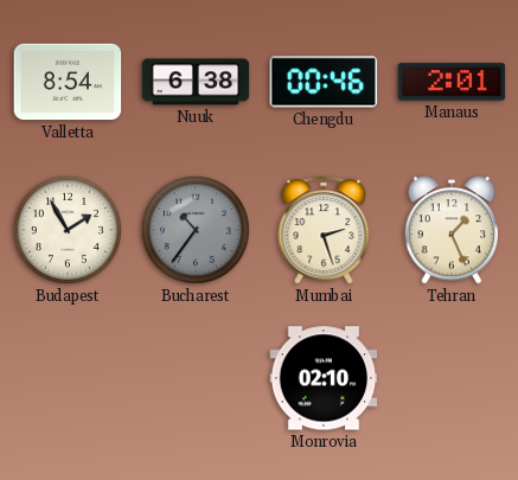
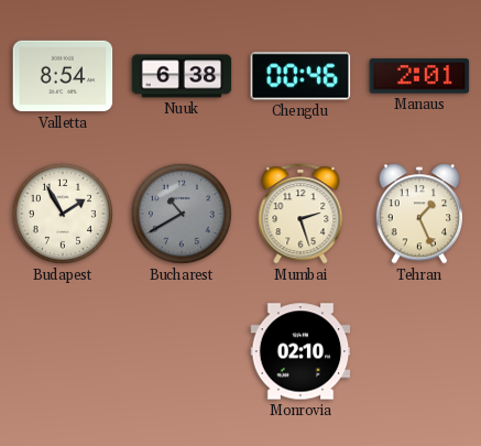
Bucharest: 10:36 -> 10:40
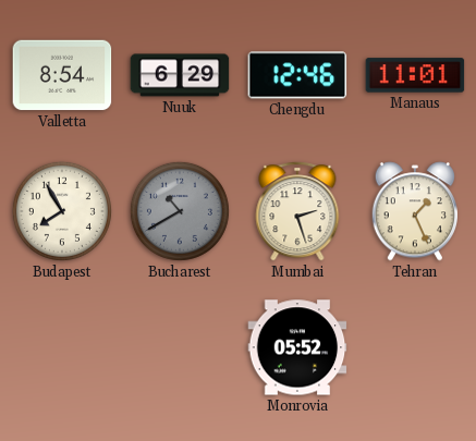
Nuuk: 6:38 -> 6:29
Chengdu: 00:46 -> 12:46
Manaus: 2:01 -> 11:01
Budapest: 1:55 -> 7:55
Monrovia: 02:10 -> 05:52
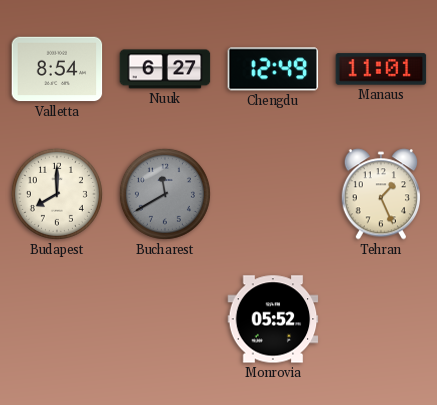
Nuuk: 6:29 -> 6:27
Chengdu: 12:46 -> 12:49
Budapest: 7:55 -> 8:00
Bucharest: 10:40 -> 11:40
Mumbai: 2:27 -> none
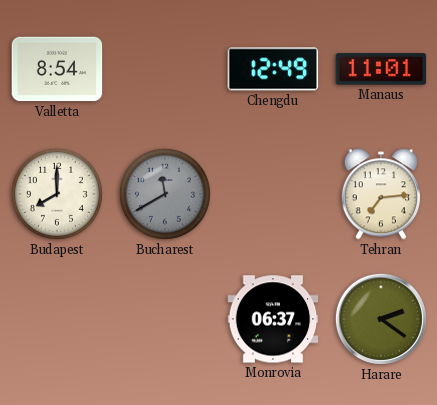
Nuuk: 6:27 -> none
Tehran: 1:26 -> 7:14
Monrovia: 05:52 -> 06:37
Harare: none -> 2:21
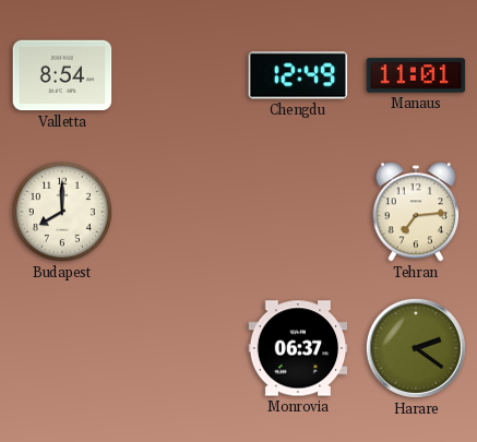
Bucharest: 11:40 -> none
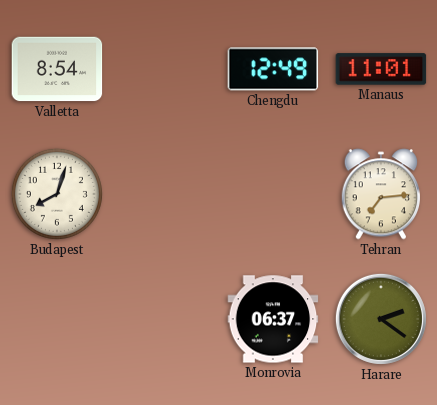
Budapest: 8:00 -> 8:03
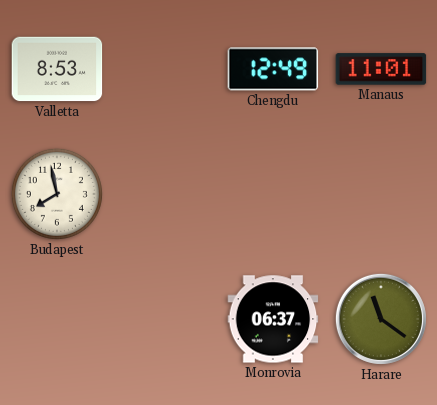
Valletta: 8:54 -> 8:53
Budapest: 8:03 -> 7:58
Tehran: 7:14 -> none
Harare: 2:21 -> 11:21
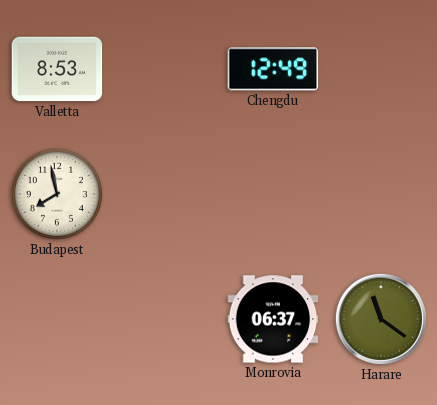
Manaus: 11:01 -> none
